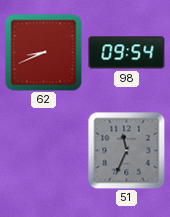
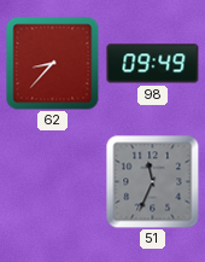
62: 8:41 -> 8:37
98: 09:54 -> 09:49
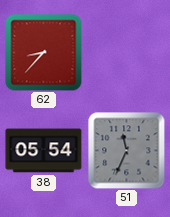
98: 09:49 -> none
38: none -> 05:54
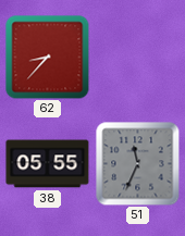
38: 05:54 -> 05:55
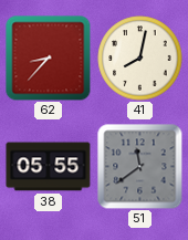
41: none -> 8:02
51: 11:34 -> 11:39
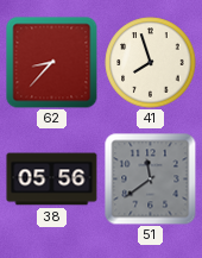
41: 8:02 -> 7:57
38: 05:55 -> 05:56
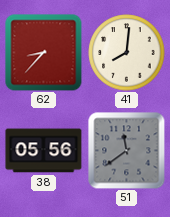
41: 7:57 -> 8:01
